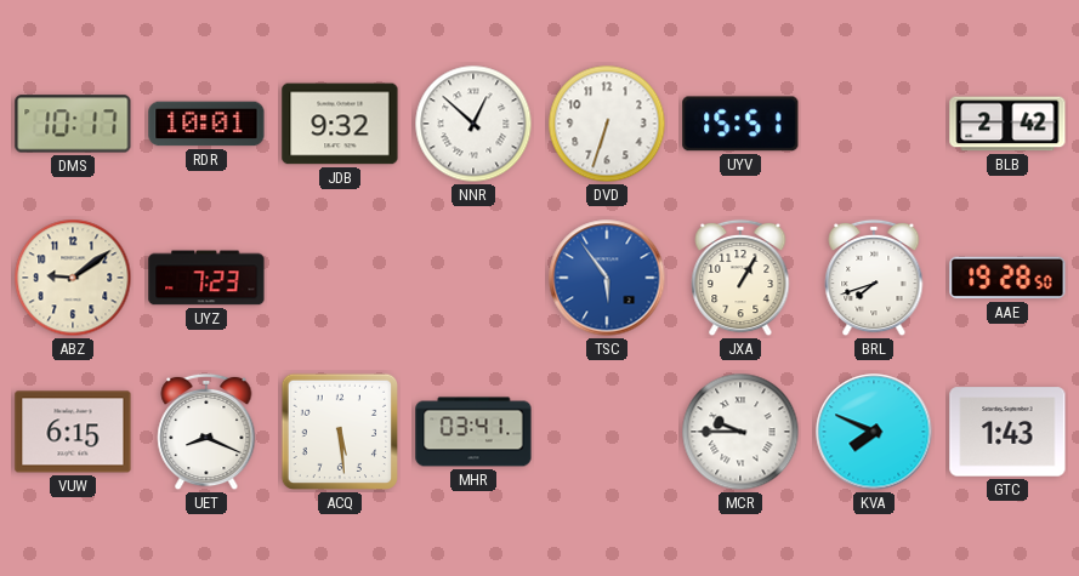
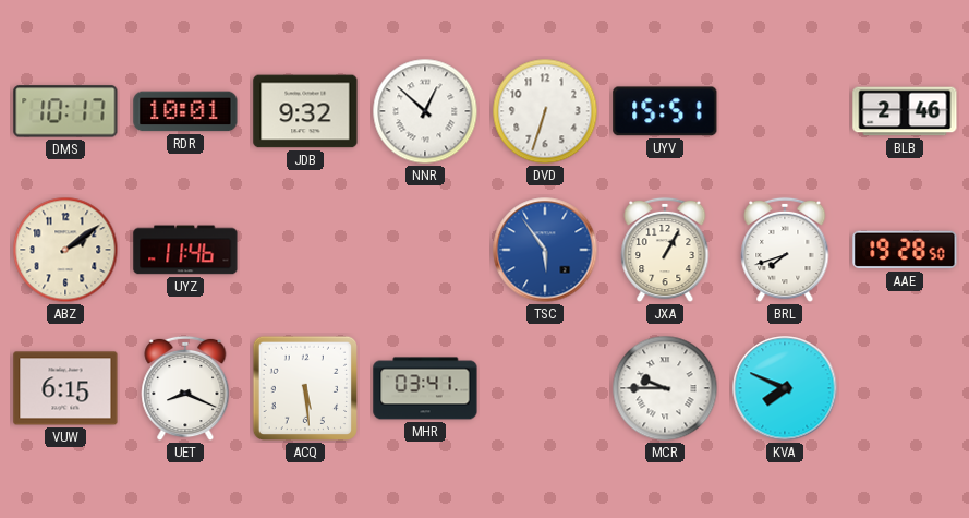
BLB: 2:42 -> 2:46
ABZ: 9:09 -> 2:09
UYZ: 7:23 -> 11:46
GTC: 1:43 -> none
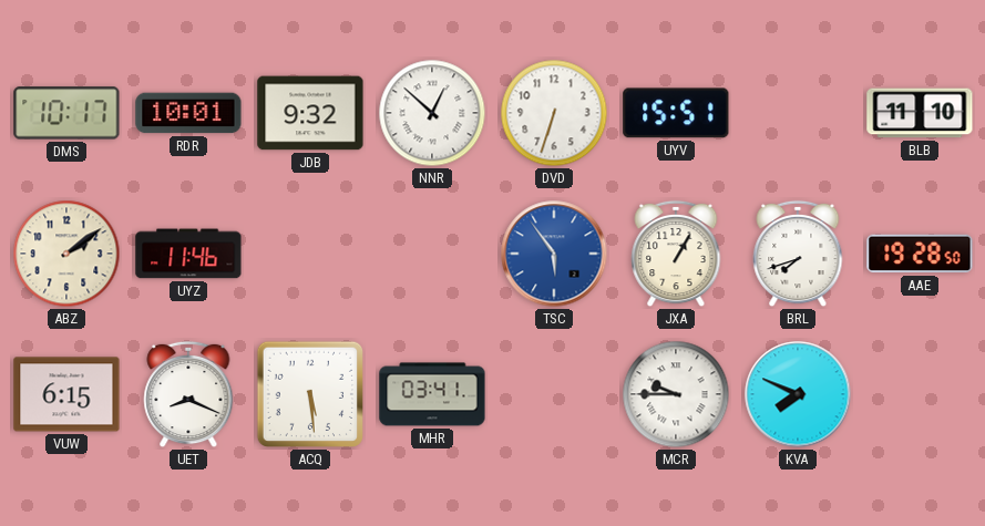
BLB: 2:46 -> 11:10
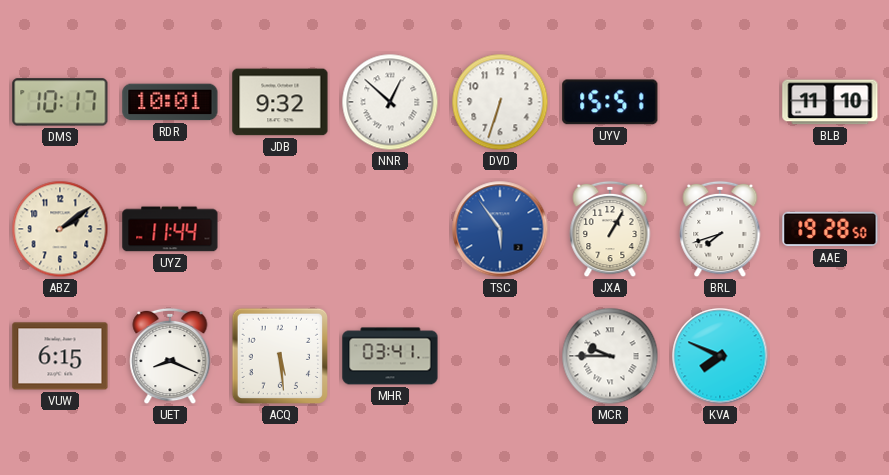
UYZ: 11:46 -> 11:44
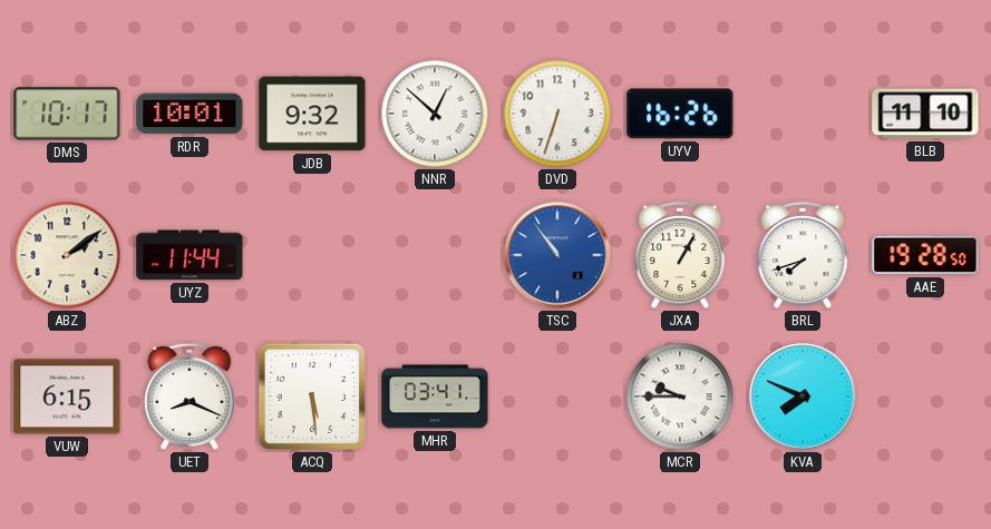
UYV: 15:51 -> 16:26
TSC: 5:54 -> 10:54
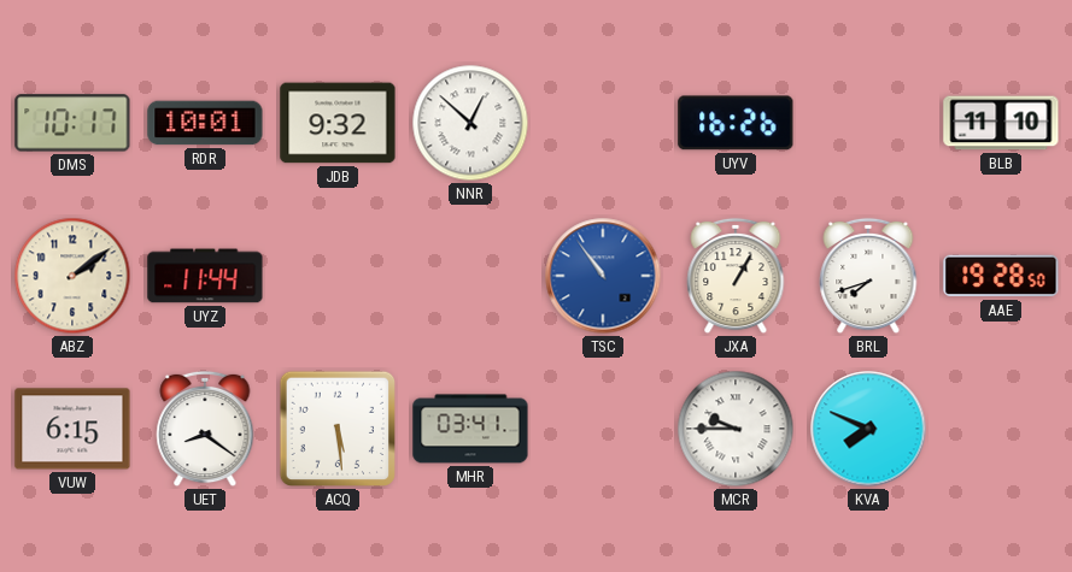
DVD: 6:33 -> none
UET: 8:19 -> 8:21
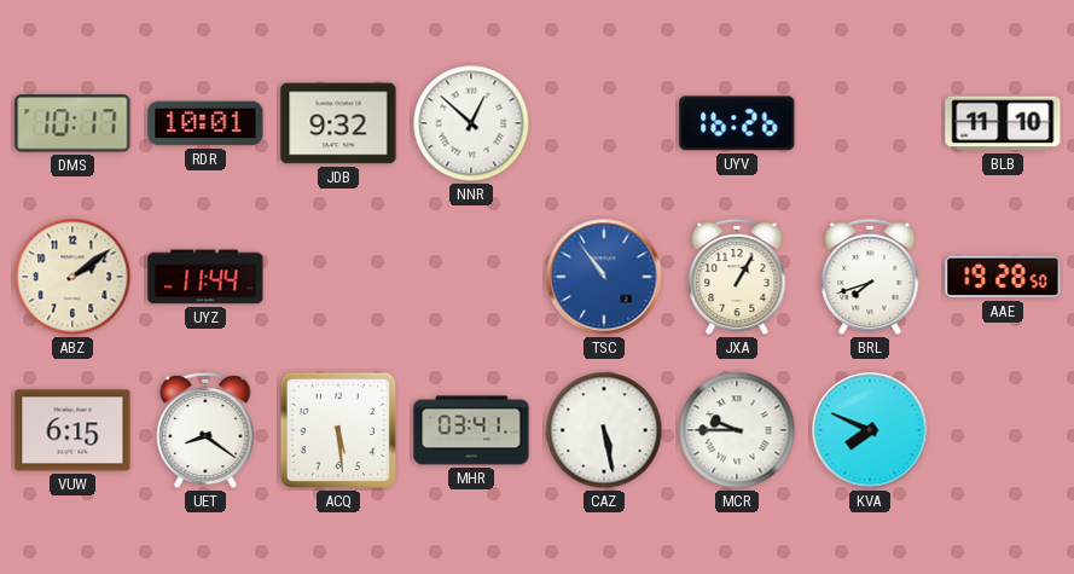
CAZ: none -> 5:28
